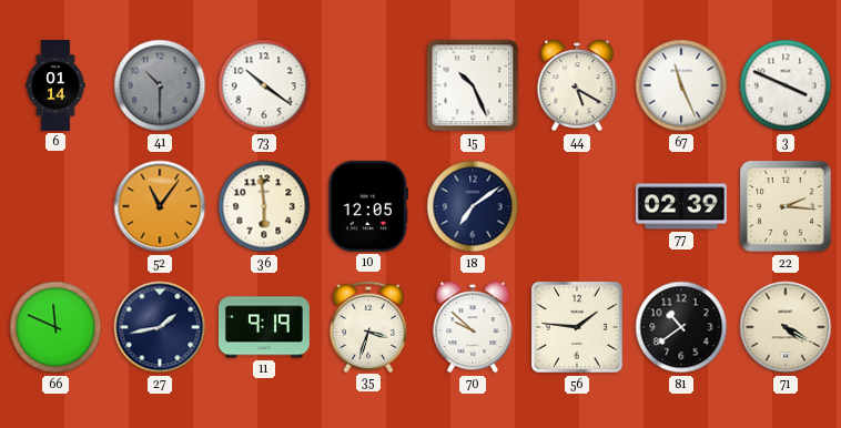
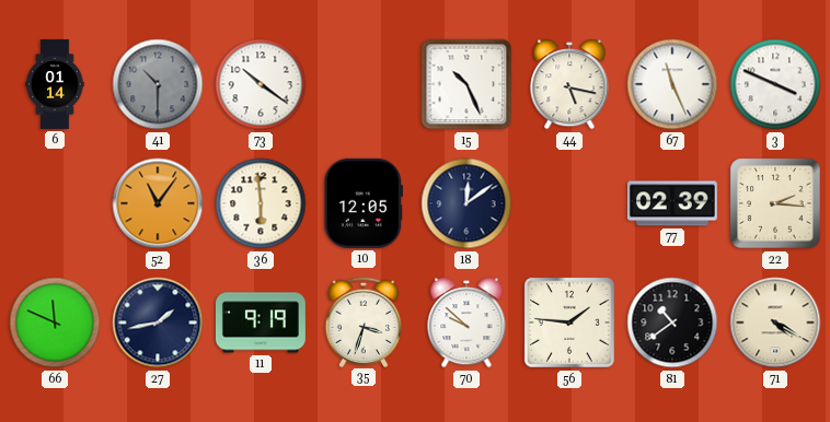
44: 5:20 -> 5:17
18: 7:09 -> 12:09
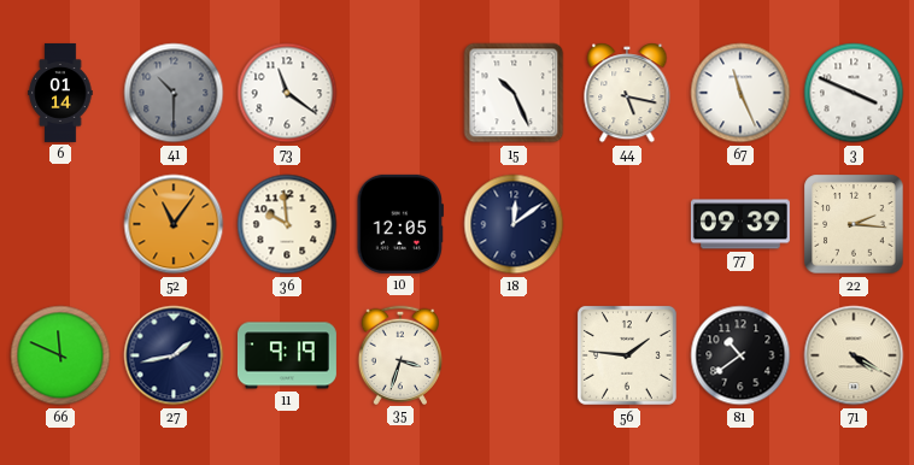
73: 10:21 -> 11:21
36: 5:59 -> 9:59
77: 02:39 -> 09:39
70: 9:52 -> none
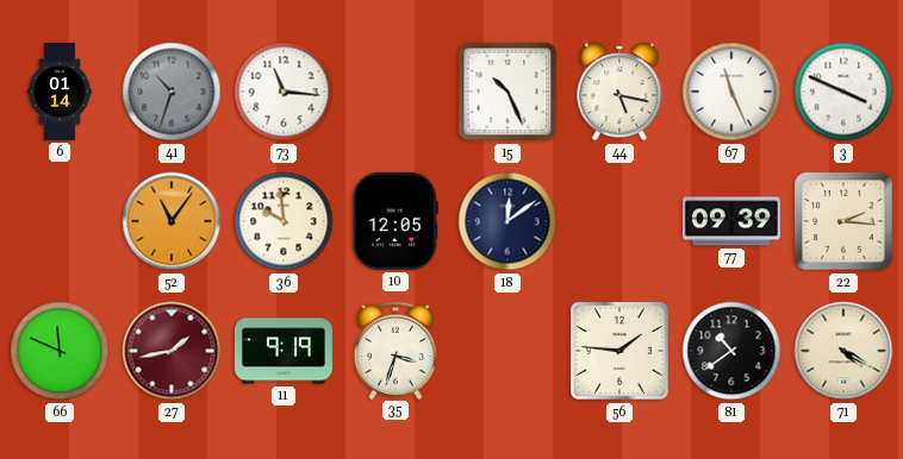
41: 10:30 -> 10:33
73: 11:21 -> 11:16
27 dial: navy -> burgundy
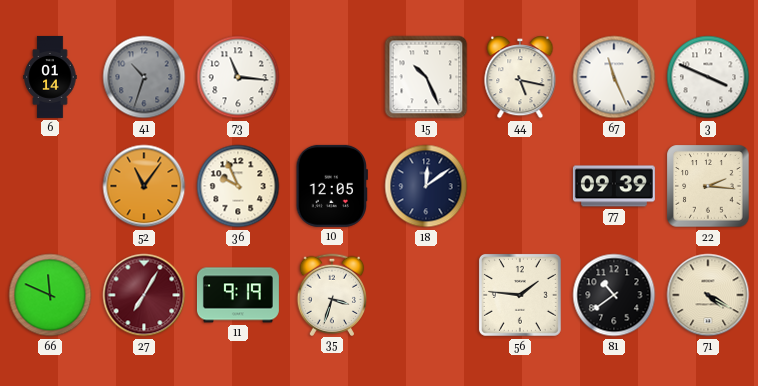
36: 9:59 -> 9:56
27: 1:43 -> 7:05
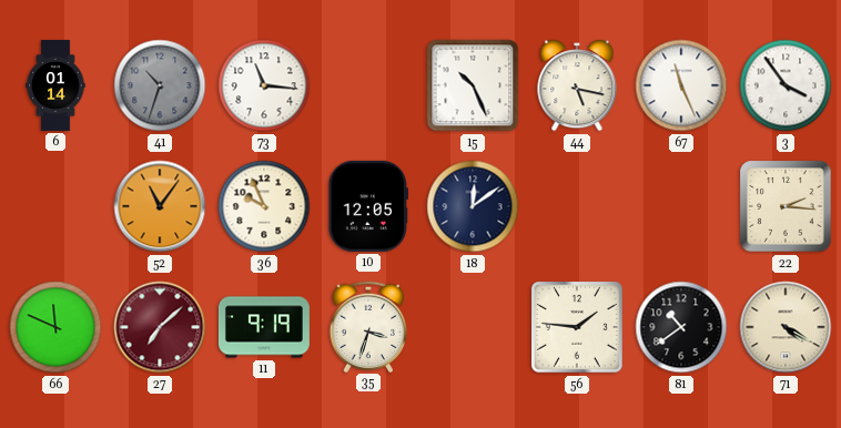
3: 3:49 -> 3:54
77: 09:39 -> none
27: 7:05 -> 7:08
